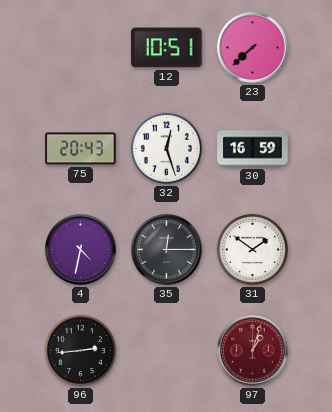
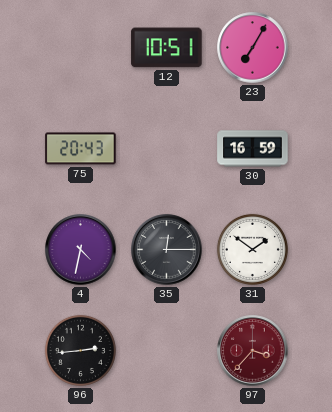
23: 7:38 -> 7:05
32: 12:27 -> none
97: 1:03 -> 3:37
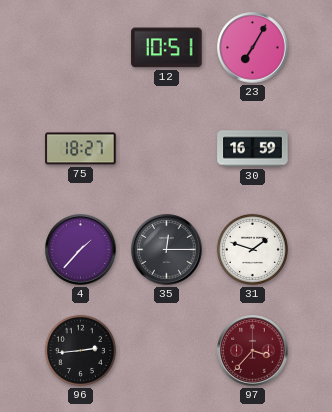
75: 20:43 -> 18:27
4: 4:32 -> 1:37
31: 1:51 -> 1:48
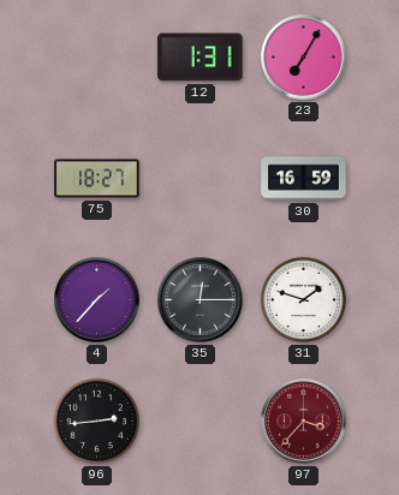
12: 10:51 -> 1:31
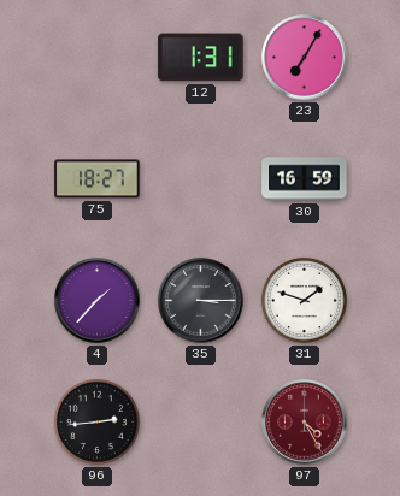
35: 12:15 -> 3:15
97: 3:37 -> 4:25
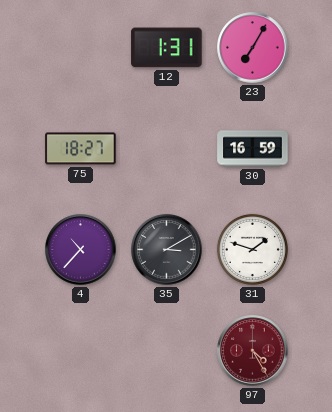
4: 1:37 -> 10:37
35: 3:15 -> 3:10
96: 2:44 -> none
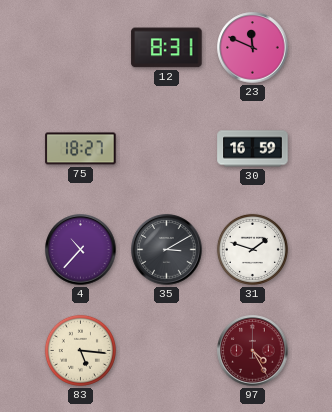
12: 1:31 -> 8:31
23: 7:05 -> 11:49
83: none -> 5:16
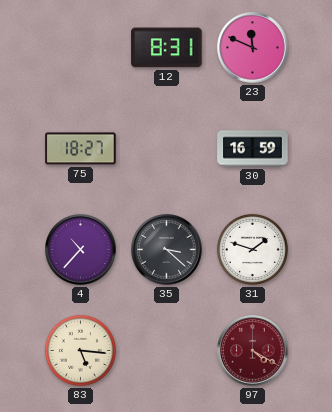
35: 3:10 -> 3:22
97: 4:25 -> 4:20
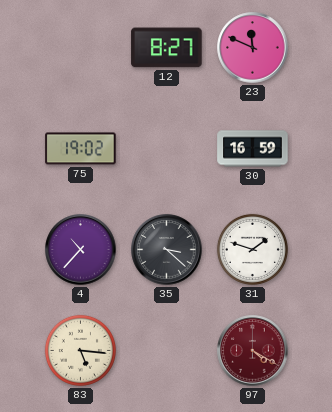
12: 8:31 -> 8:27
75: 18:27 -> 19:02
